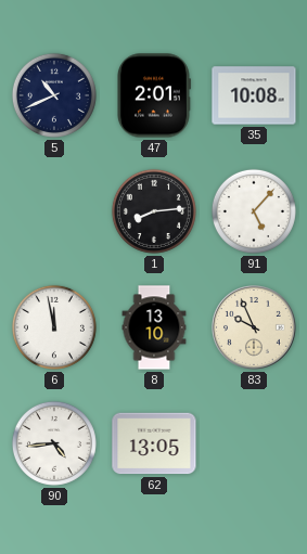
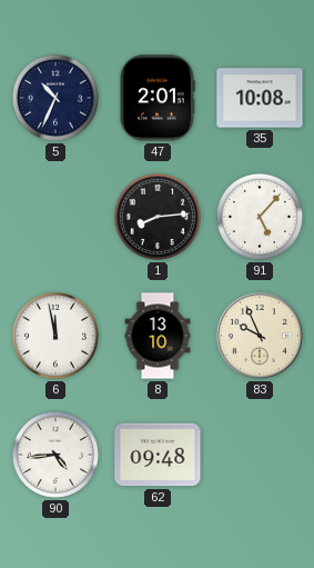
5: 10:41 -> 10:34
62: 13:05 -> 09:48
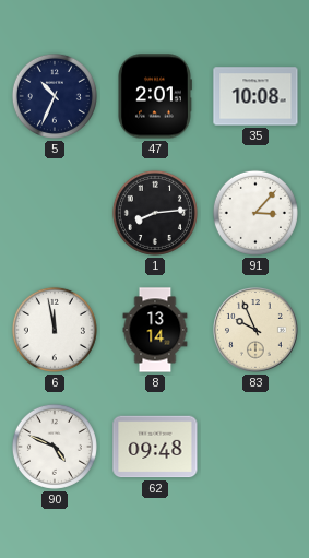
91: 5:07 -> 3:07
8: 13:10 -> 13:14
90: 4:44 -> 4:49
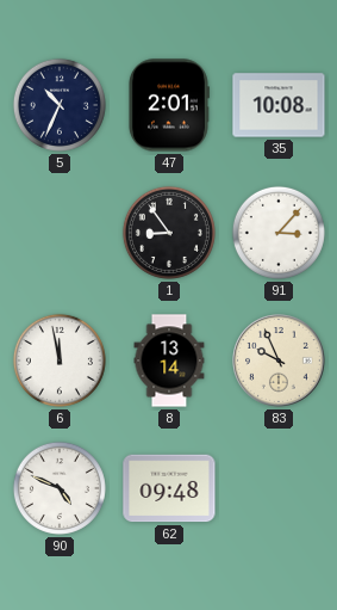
1: 8:14 -> 8:54
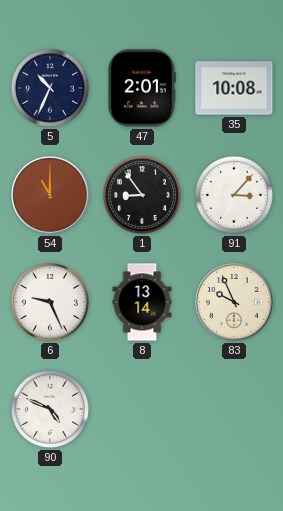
54: none -> 11:00
6: 11:58 -> 9:26
62: 09:48 -> none
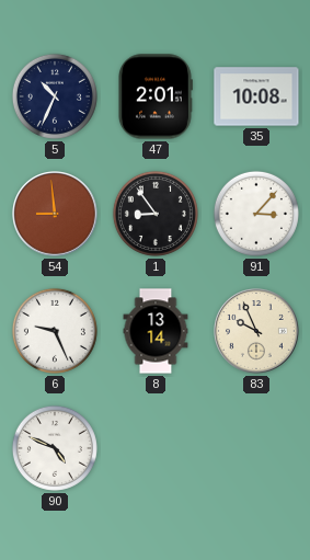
54: 11:00 -> 8:59
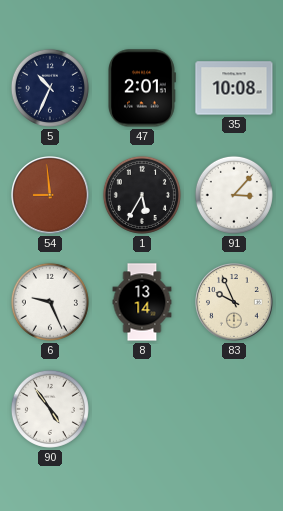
1: 8:54 -> 5:35
90: 4:49 -> 4:54
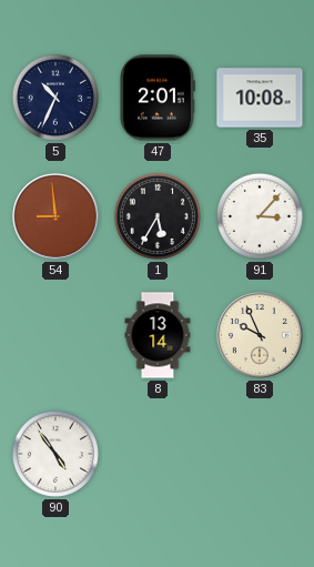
6: 9:26 -> none
